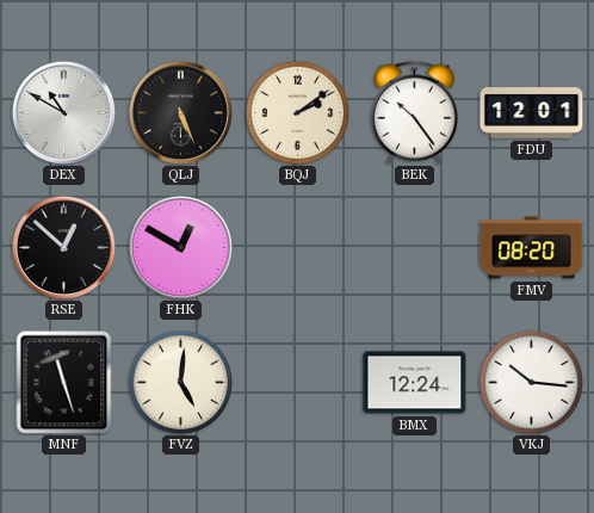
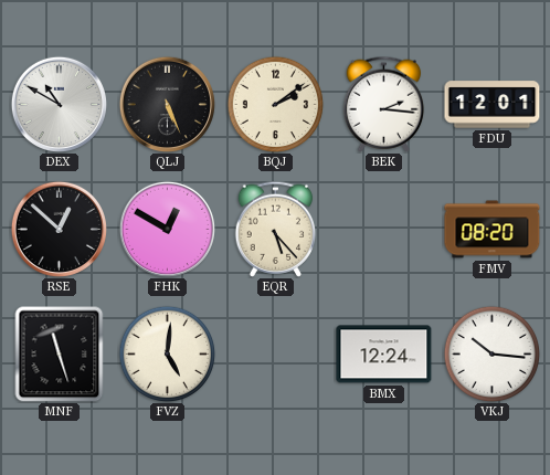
BEK: 10:24 -> 2:16
EQR: none -> 5:23
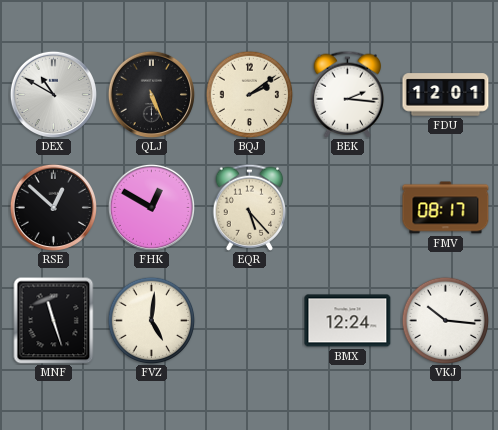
FMV: 08:20 -> 08:17
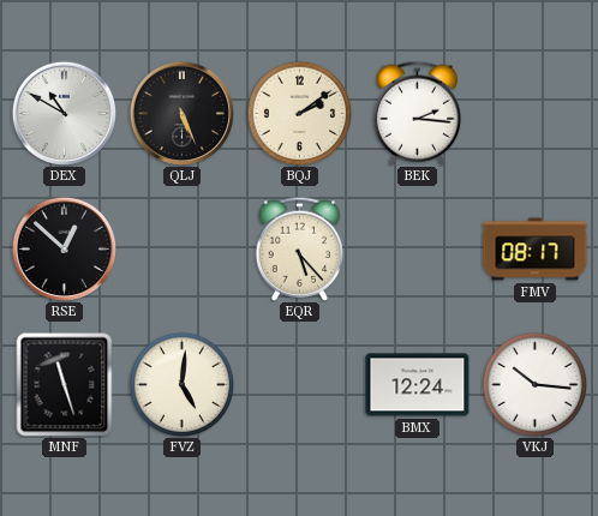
FDU: 12:01 -> none
FHK: 12:50 -> none
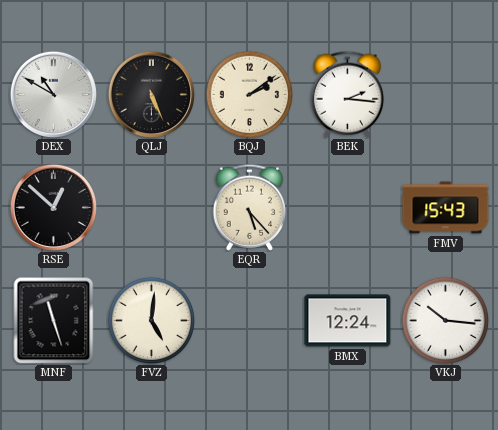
FMV: 08:17 -> 15:43
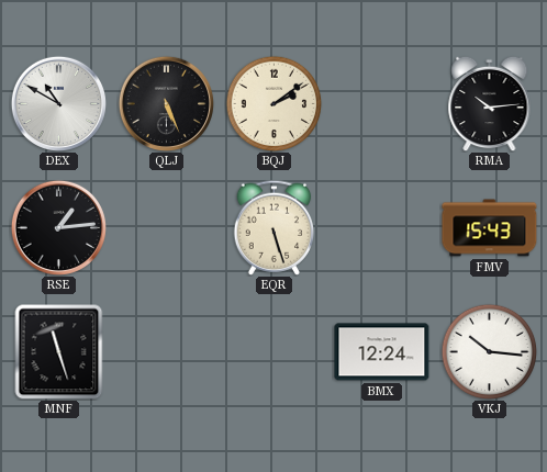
BEK: 2:16 -> none
RMA: none -> 10:14
RSE: 12:52 -> 1:14
EQR: 5:23 -> 5:27
FVZ: 5:01 -> none
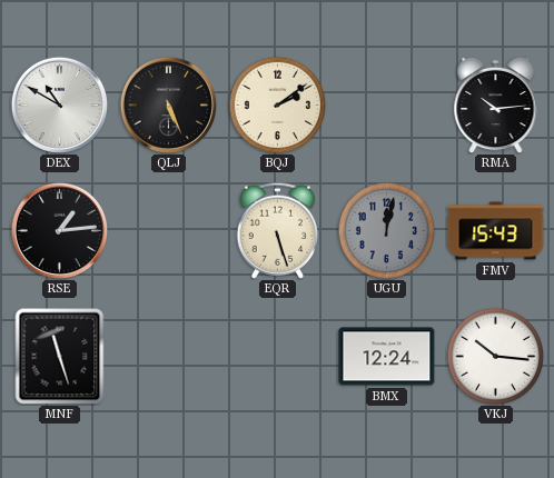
UGU: none -> 12:02
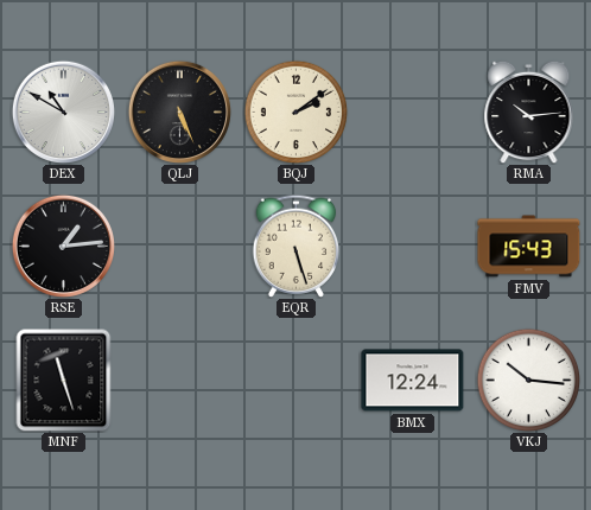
UGU: 12:02 -> none
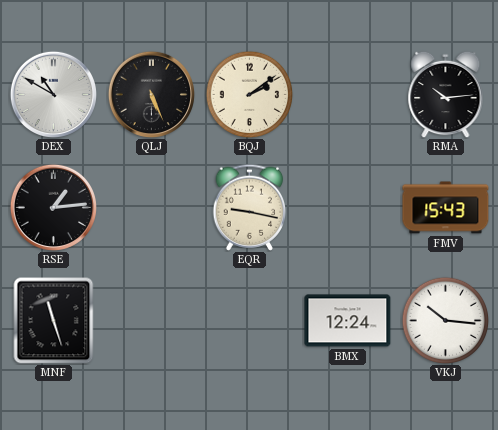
EQR: 5:27 -> 9:17
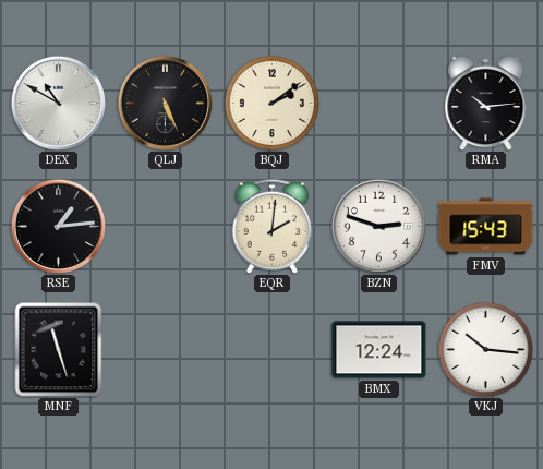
EQR: 9:17 -> 2:01
BZN: none -> 2:48
